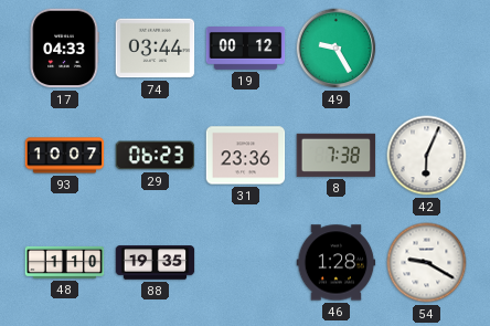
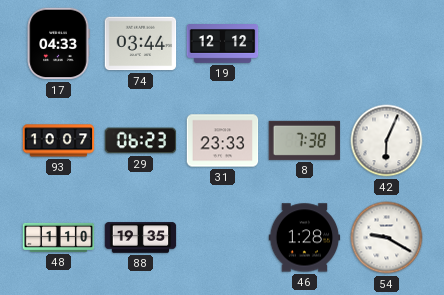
19: 00:12 -> 12:12
49: 9:25 -> none
31: 23:36 -> 23:33
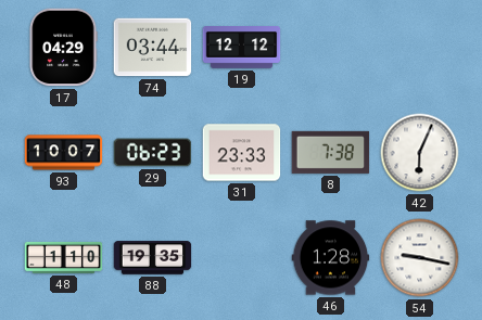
17: 04:33 -> 04:29
54: 9:20 -> 9:17
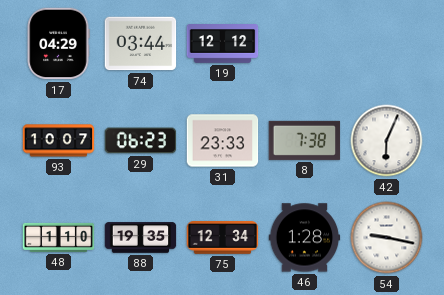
75: none -> 12:34
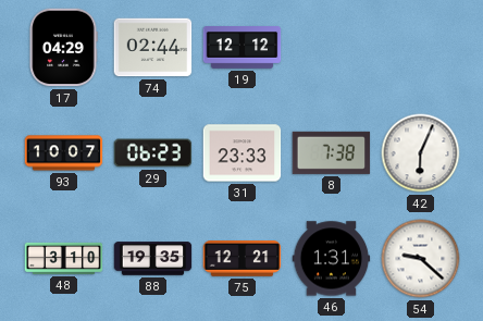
74: 03:44 -> 02:44
48: 1:10 -> 3:10
75: 12:34 -> 12:21
46: 1:28 -> 1:31
54: 9:17 -> 9:22
